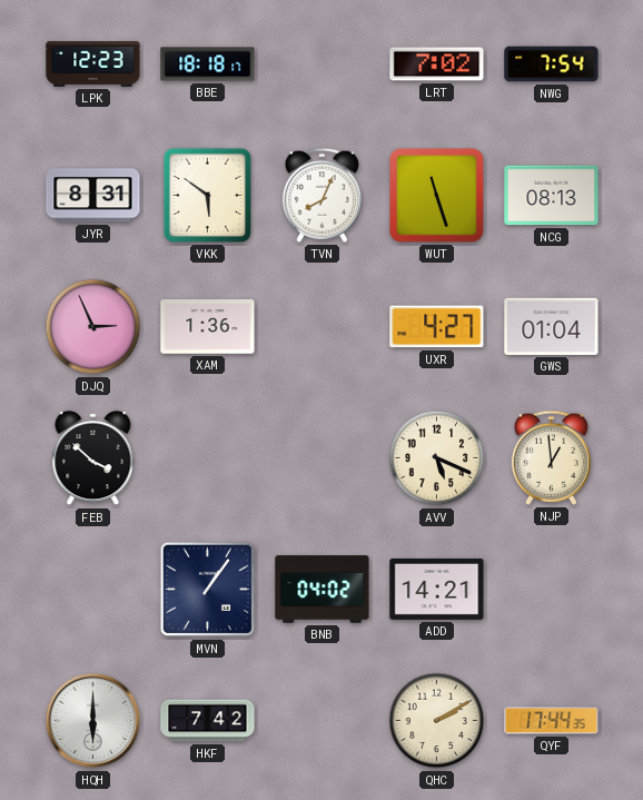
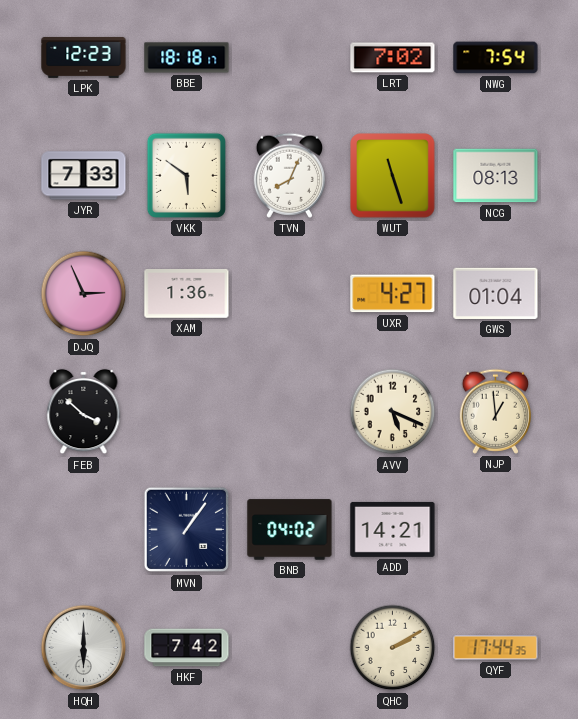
JYR: 8:31 -> 7:33
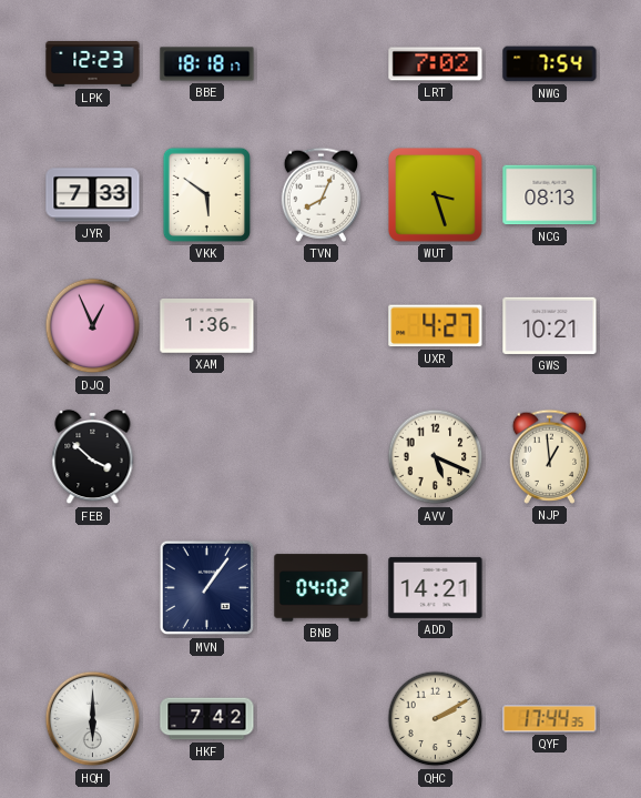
WUT: 11:27 -> 3:27
DJQ: 2:56 -> 12:56
GWS: 01:04 -> 10:21
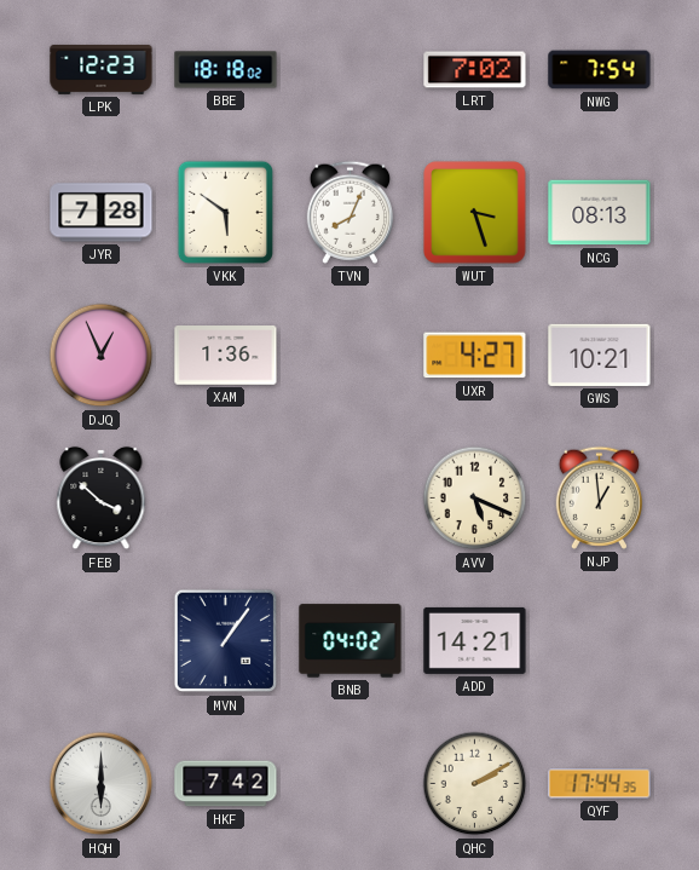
BBE: 18:18:17 -> 18:18:02
JYR: 7:33 -> 7:28
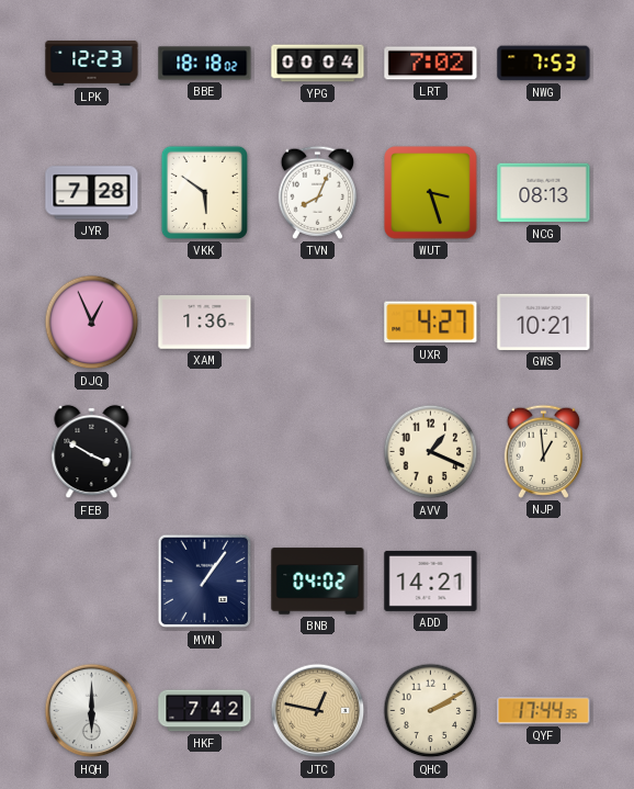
YPG: none -> 00:04
NWG: 7:54 -> 7:53
FEB: 3:52 -> 3:50
AVV: 5:19 -> 1:19
JTC: none -> 12:47
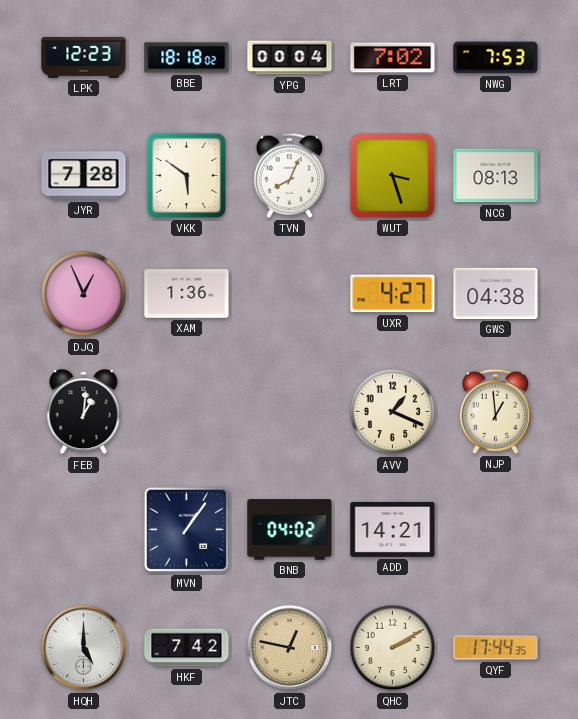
GWS: 10:21 -> 04:38
FEB: 3:50 -> 1:01
HQH: 6:00 -> 5:00
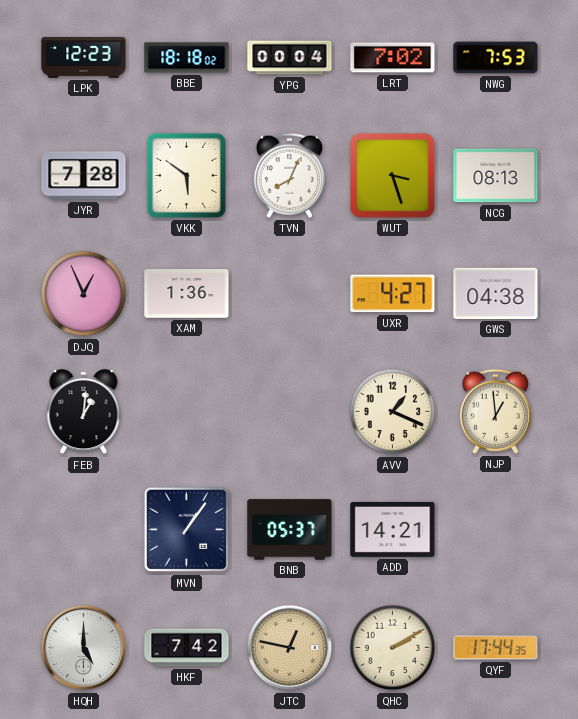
BNB: 04:02 -> 05:37
